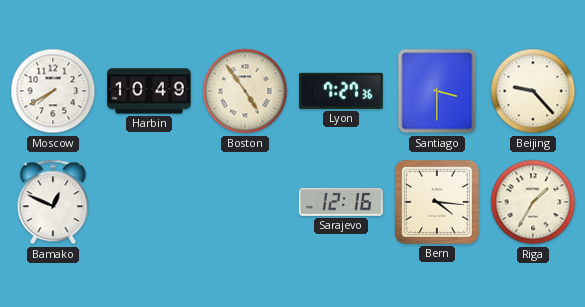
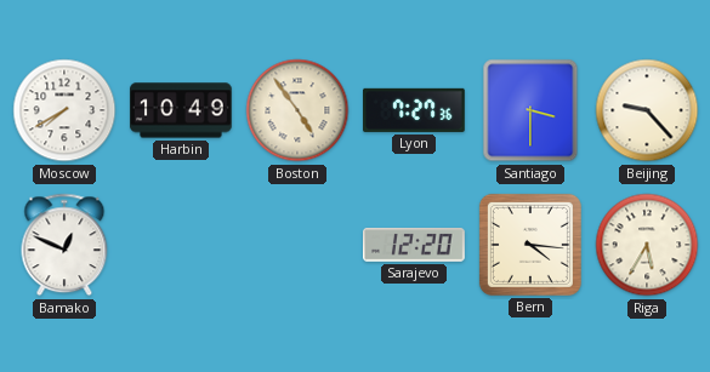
Sarajevo: 12:16 -> 12:20
Riga: 1:35 -> 5:35
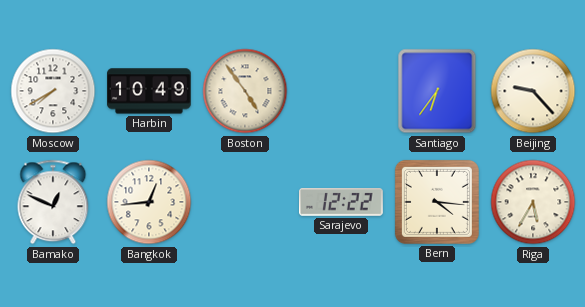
Lyon: 7:27 -> none
Santiago: 3:30 -> 6:36
Bangkok: none -> 12:44
Sarajevo: 12:20 -> 12:22
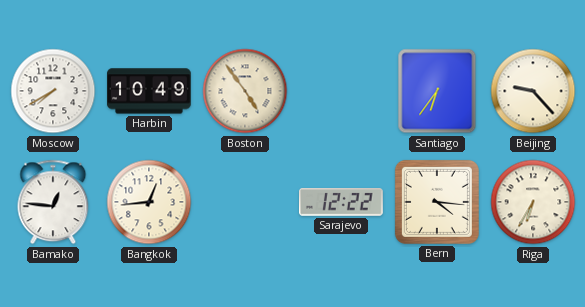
Bamako: 12:49 -> 12:46
Riga: 5:35 -> 6:35
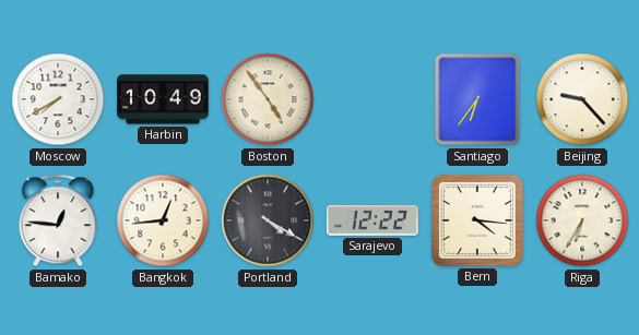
Portland: none -> 4:20
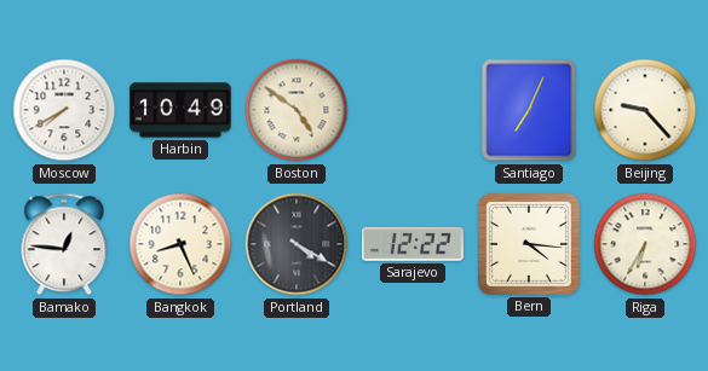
Boston: 4:54 -> 4:51
Santiago: 6:36 -> 7:04
Bangkok: 12:44 -> 8:26
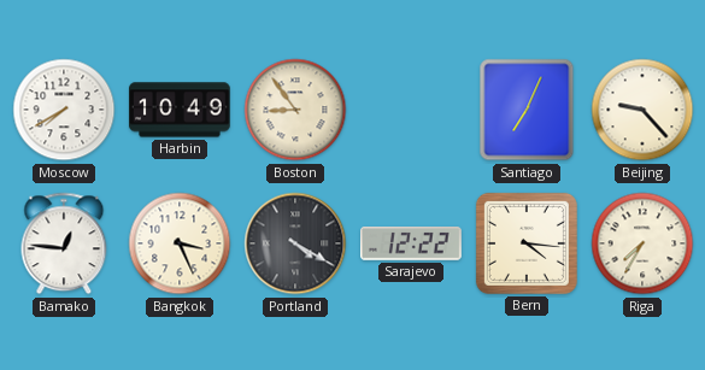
Boston: 4:51 -> 8:54
Bangkok: 8:26 -> 3:26
Riga: 6:35 -> 7:35
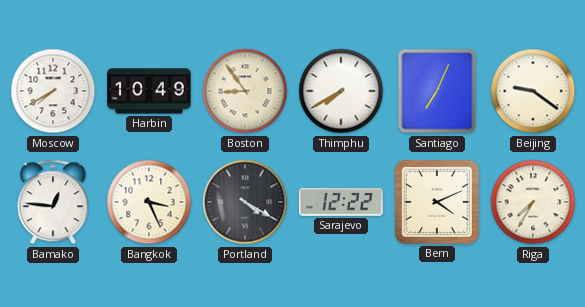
Thimphu: none -> 7:40
Beijing: 9:23 -> 9:21
Bern: 4:16 -> 4:11
